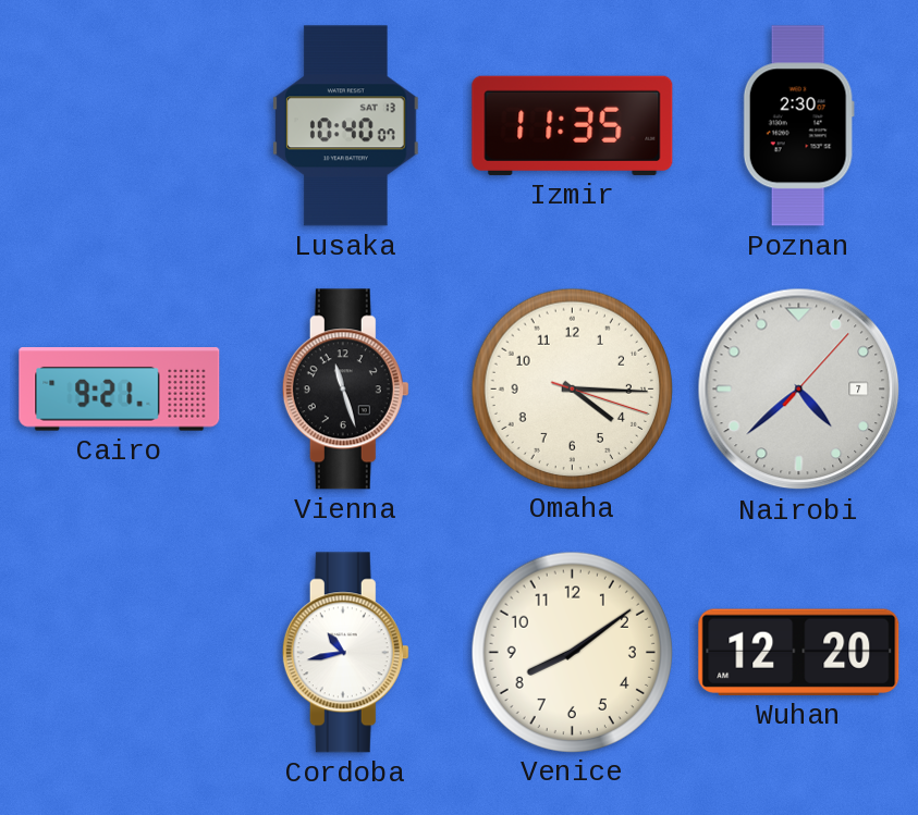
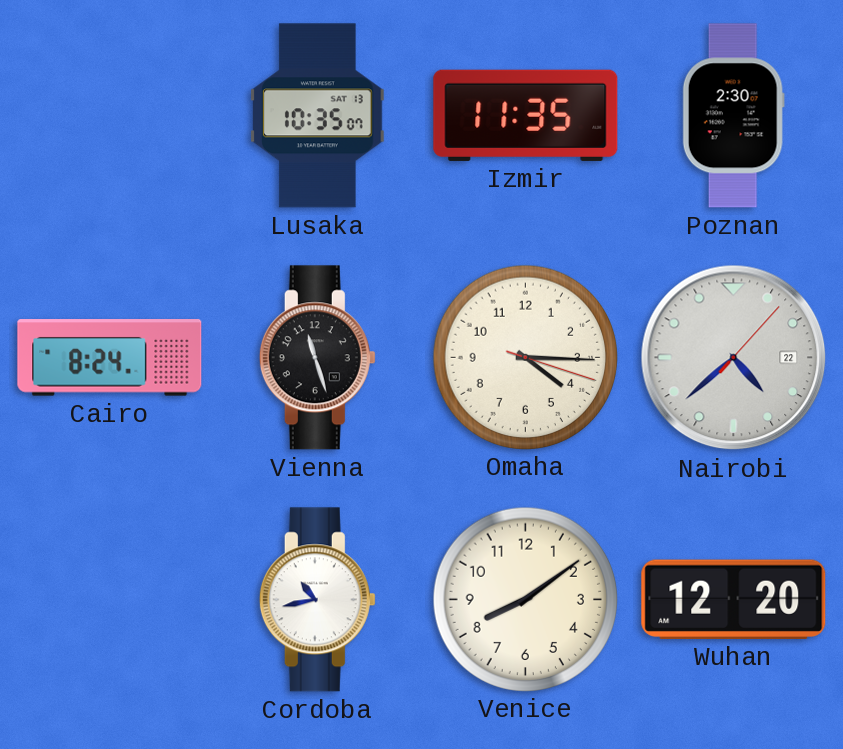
Lusaka: 10:40 -> 10:35
Cairo: 9:21 -> 8:24
Nairobi date: 7 -> 22
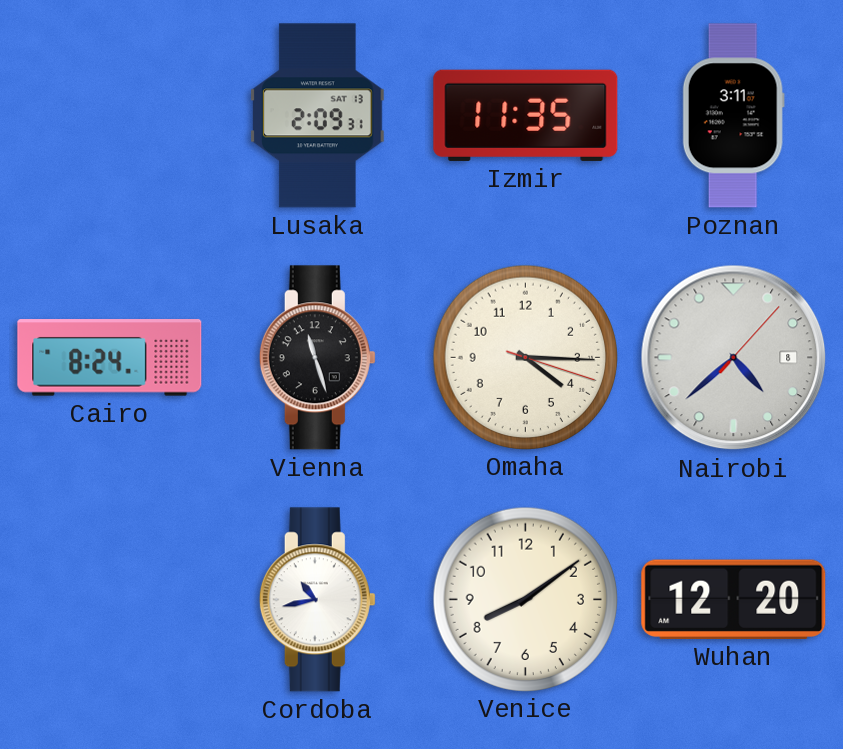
Lusaka: 10:35 -> 2:09
Poznan: 2:30 -> 3:11
Nairobi date: 22 -> 8
